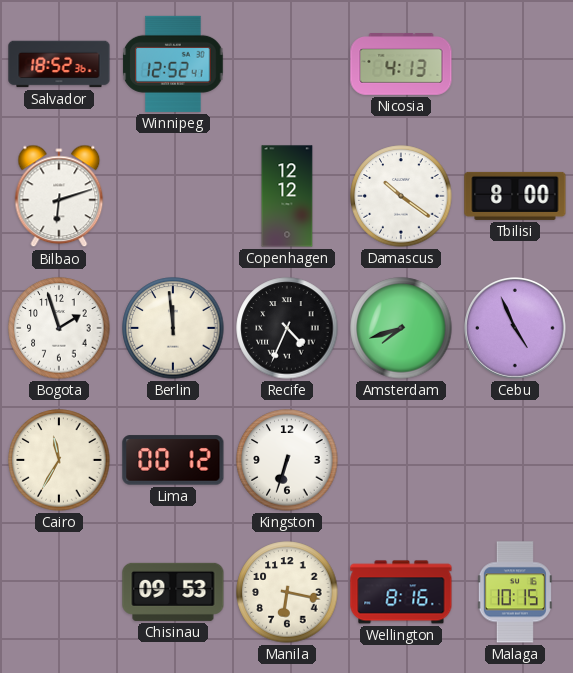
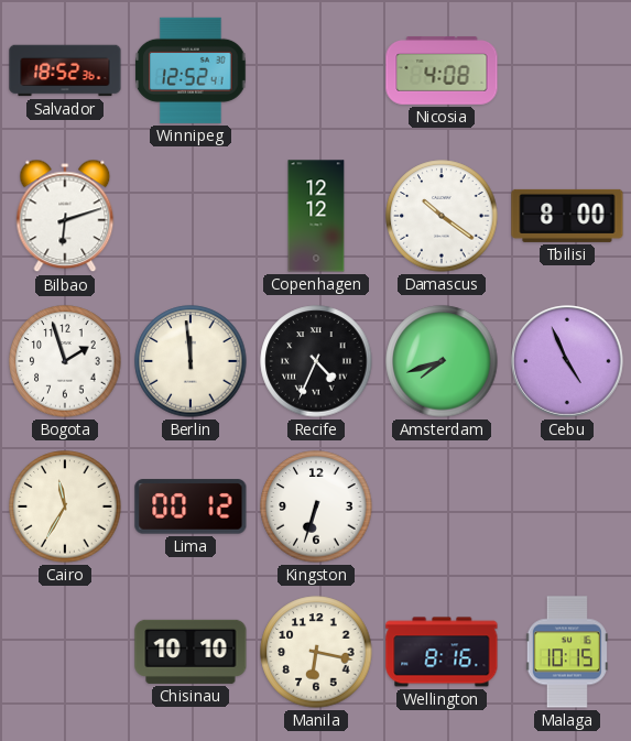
Nicosia: 4:13 -> 4:08
Chisinau: 09:53 -> 10:10
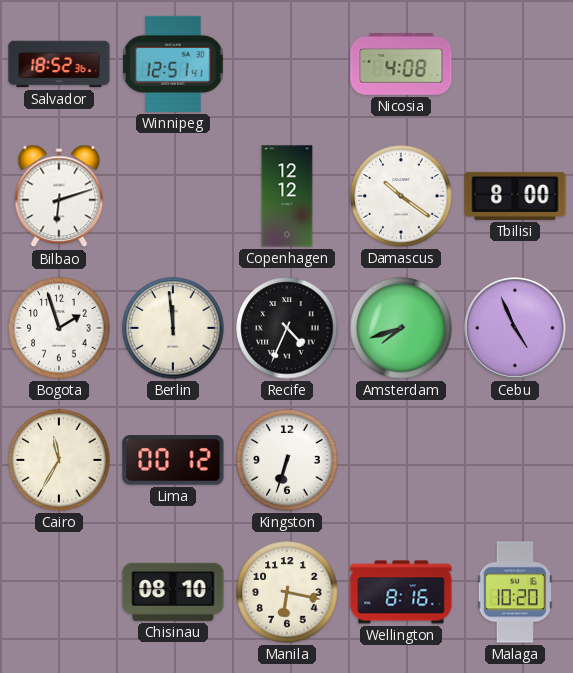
Winnipeg: 12:52 -> 12:51
Chisinau: 10:10 -> 08:10
Malaga: 10:15 -> 10:20
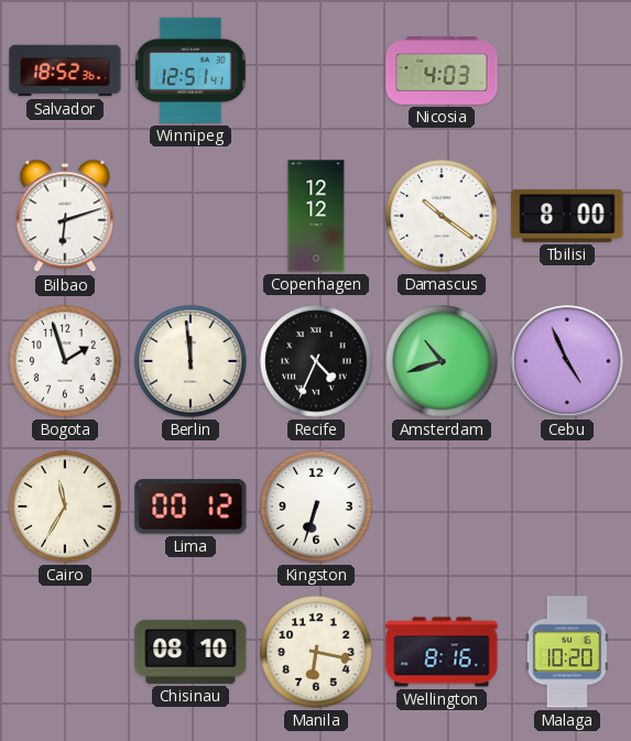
Nicosia: 4:08 -> 4:03
Amsterdam: 7:42 -> 10:42
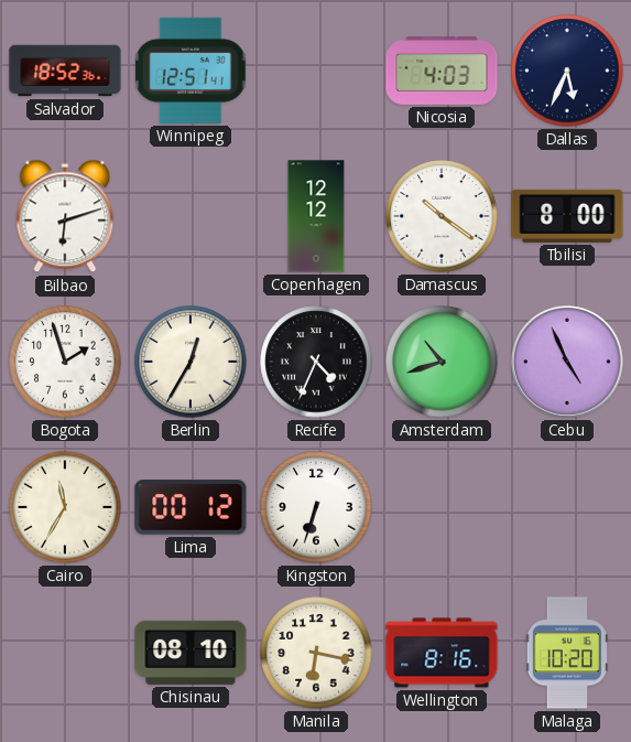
Dallas: none -> 5:34
Berlin: 11:59 -> 12:35
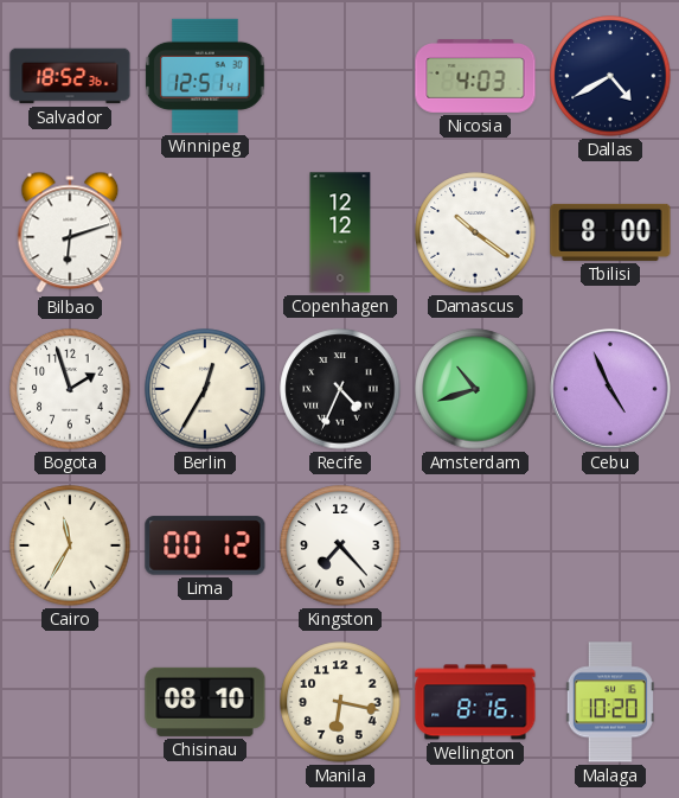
Dallas: 5:34 -> 4:40
Kingston: 6:33 -> 7:23
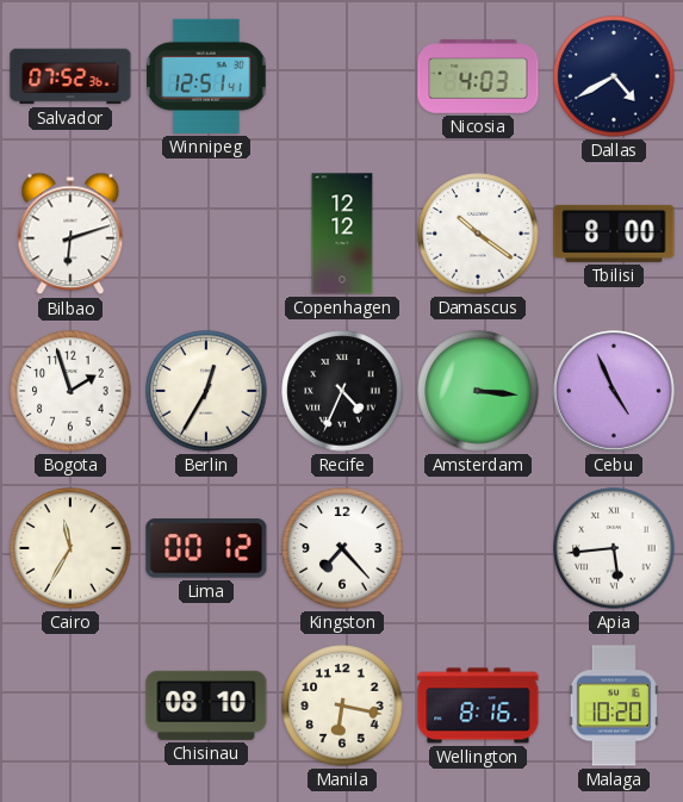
Salvador: 18:52 -> 07:52
Amsterdam: 10:42 -> 3:16
Apia: none -> 5:44
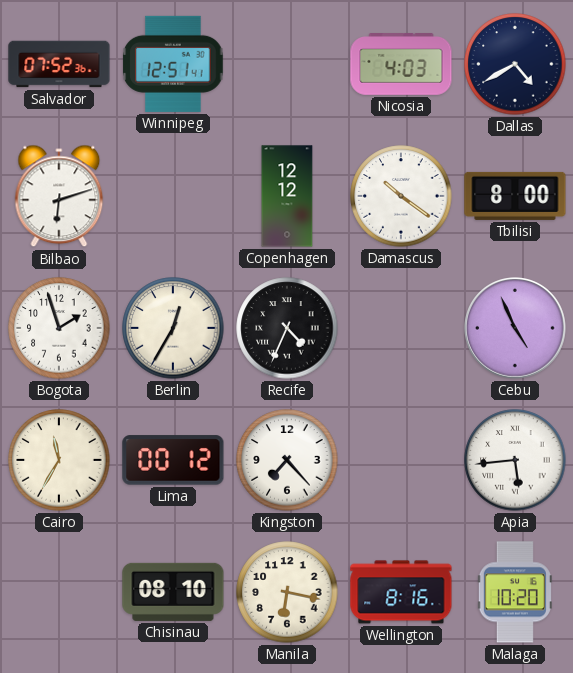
Amsterdam: 3:16 -> none
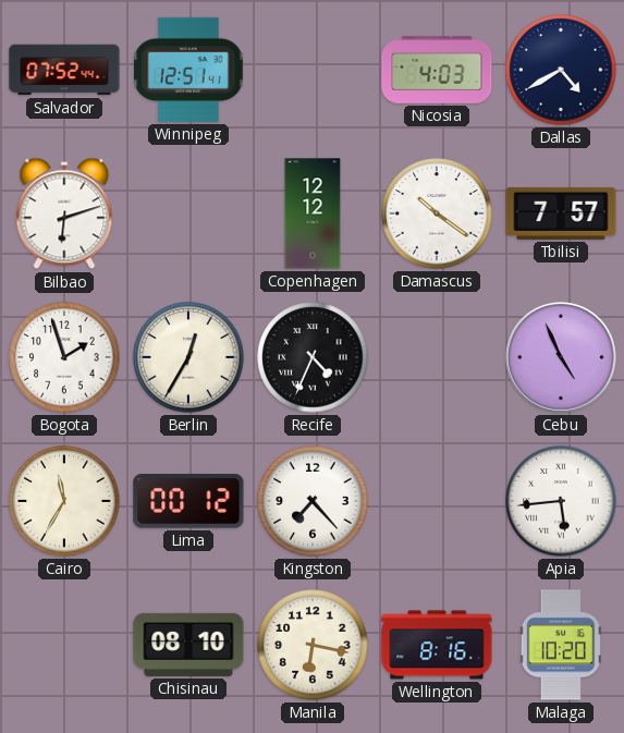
Salvador: 07:52:36 -> 07:52:44
Tbilisi: 8:00 -> 7:57
